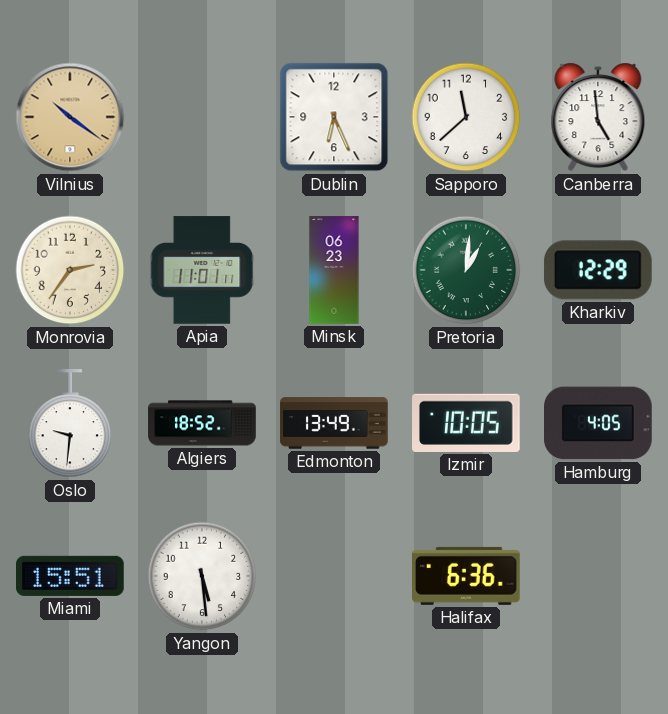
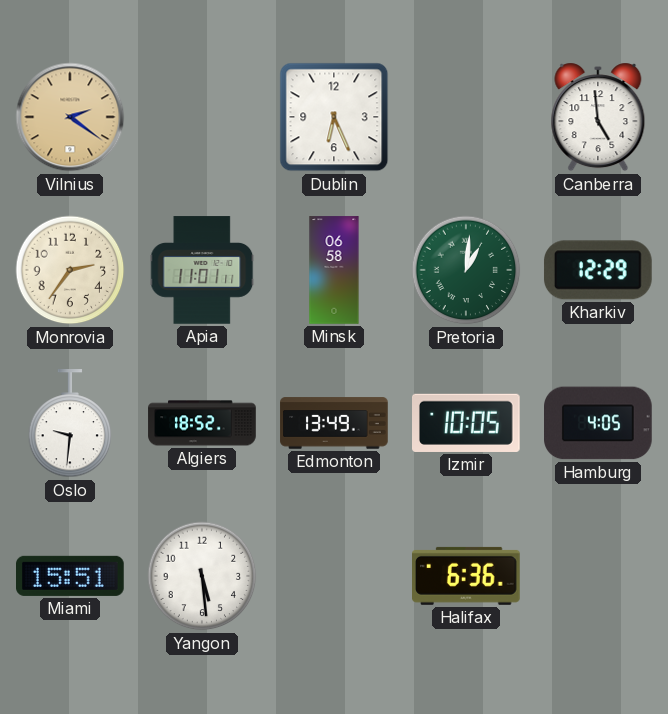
Vilnius: 10:21 -> 2:21
Sapporo: 11:38 -> none
Minsk: 06:23 -> 06:58
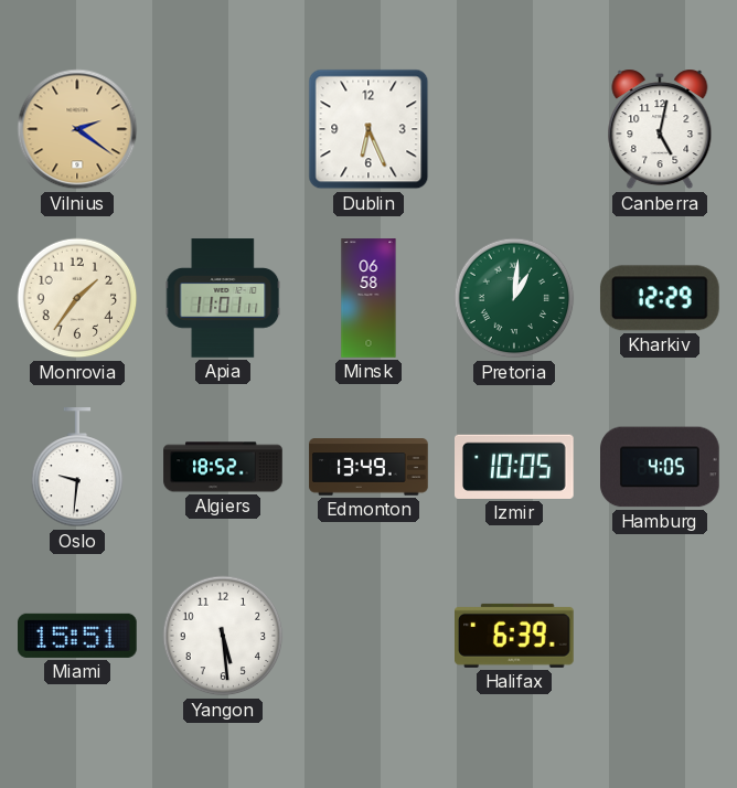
Canberra: 4:59 -> 5:02
Monrovia: 2:36 -> 1:36
Halifax: 6:36 -> 6:39
